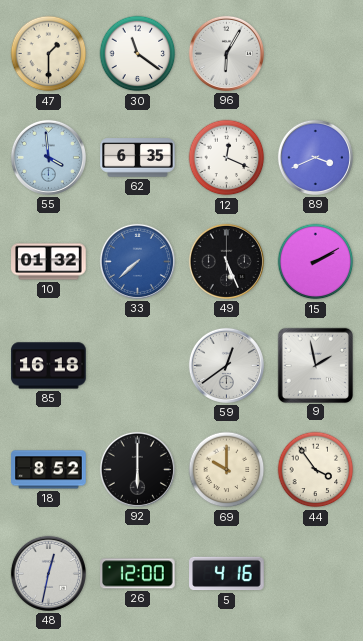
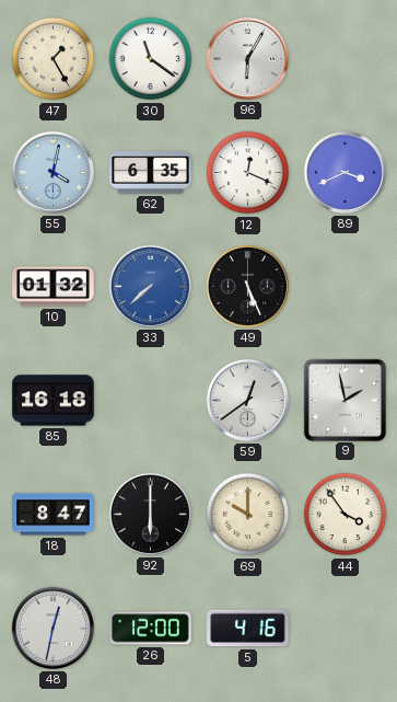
47: 1:30 -> 1:25
55: 3:59 -> 4:02
15: 2:10 -> none
18: 8:52 -> 8:47
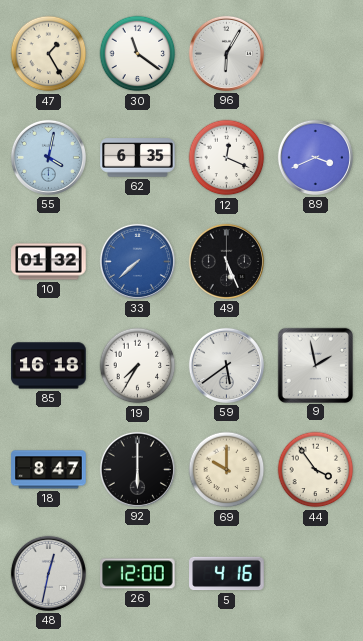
19: none -> 7:35
59: 12:39 -> 5:39
